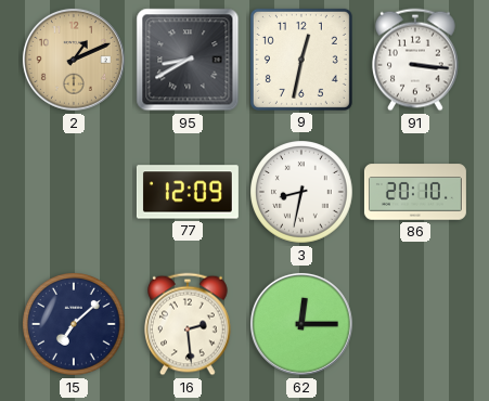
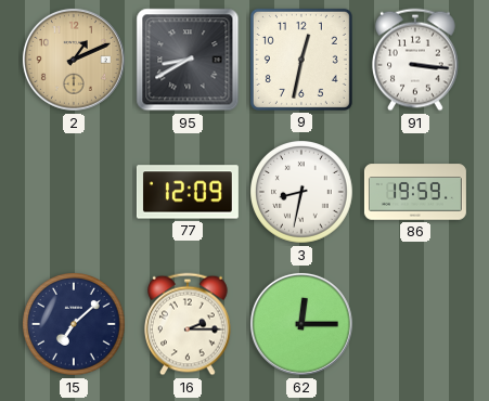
86: 20:10 -> 19:59
16: 2:29 -> 2:15
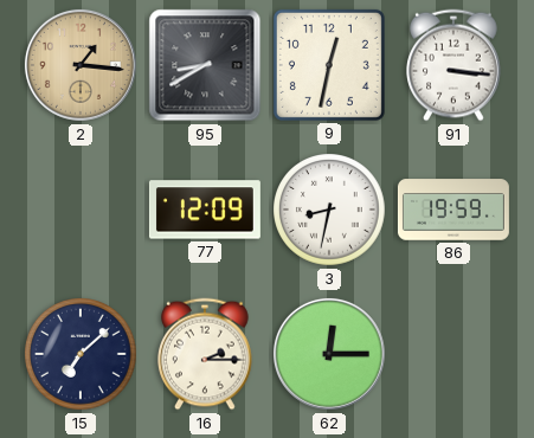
2: 1:11 -> 1:16
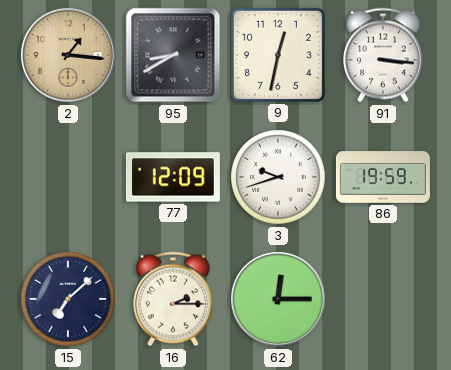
3: 8:32 -> 9:42
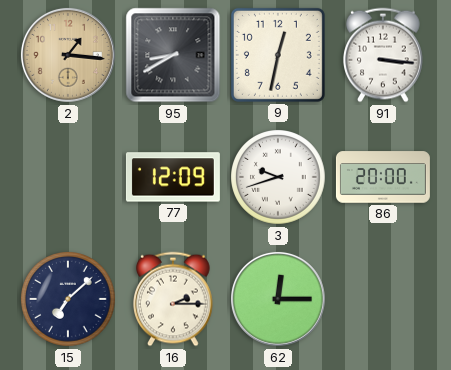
86: 19:59 -> 20:00
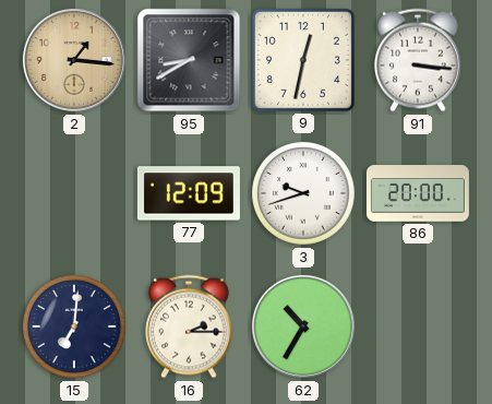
15: 7:08 -> 7:01
62: 12:15 -> 10:35
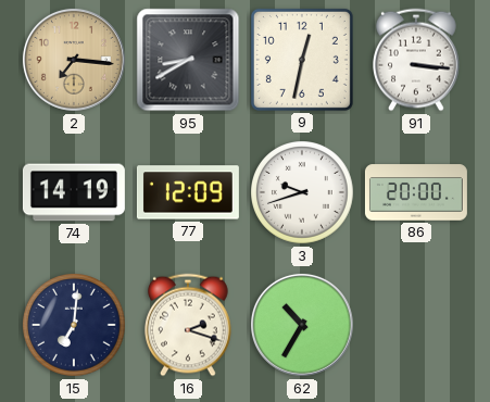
2: 1:16 -> 7:16
74: none -> 14:19
16: 2:15 -> 2:18
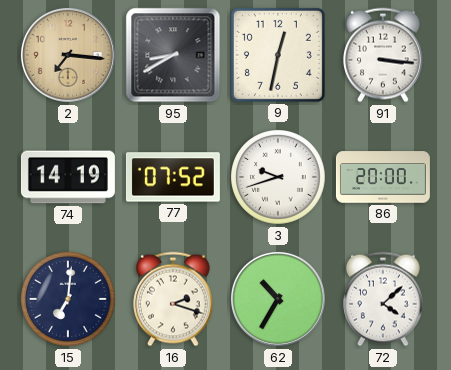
77: 12:09 -> 07:52
72: none -> 4:08
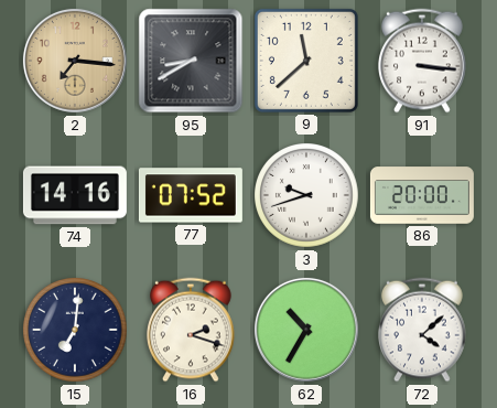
9: 12:32 -> 11:38
74: 14:19 -> 14:16
